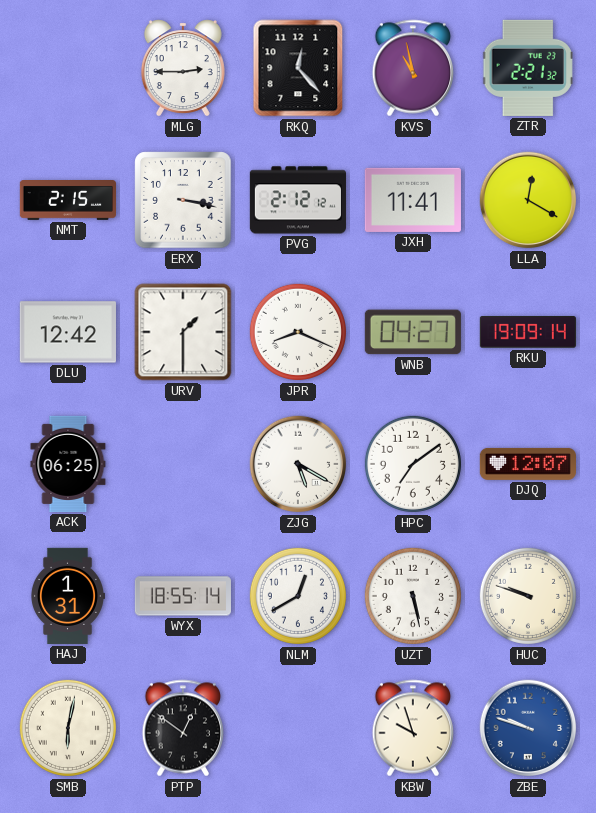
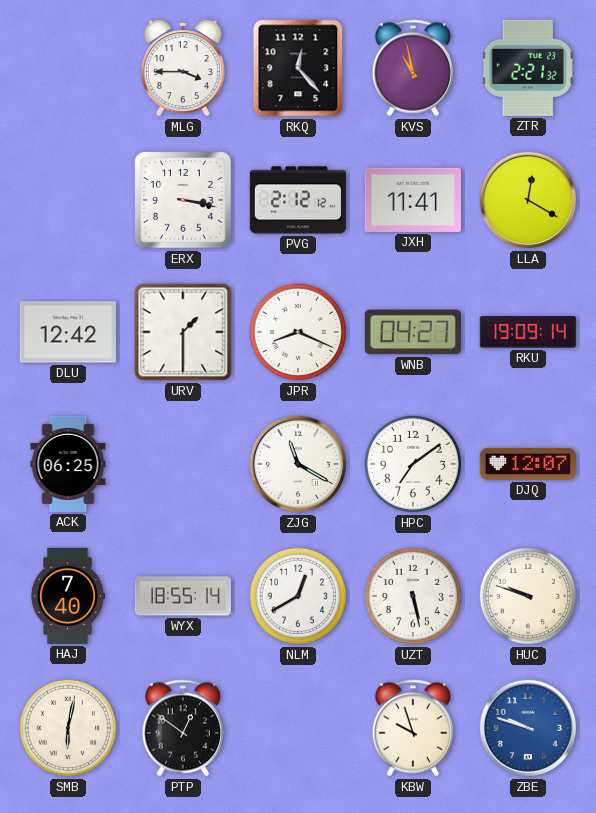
MLG: 2:45 -> 3:45
NMT: 2:15 -> none
ZJG: 5:20 -> 11:20
HAJ: 1:31 -> 7:40
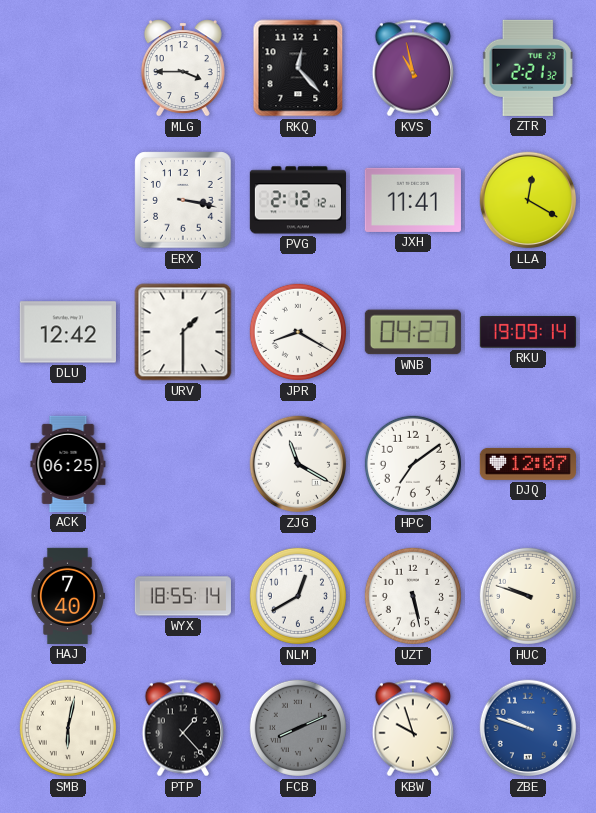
JPR: 8:19 -> 8:20
PTP: 12:51 -> 1:23
FCB: none -> 8:11
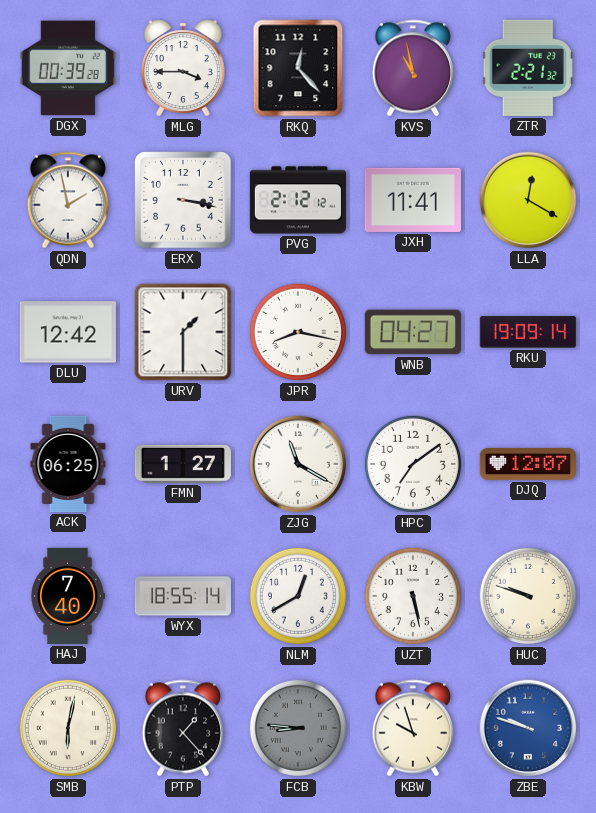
DGX: none -> 00:39
QDN: none -> 1:58
JPR: 8:20 -> 8:17
FMN: none -> 1:27
FCB: 8:11 -> 8:46
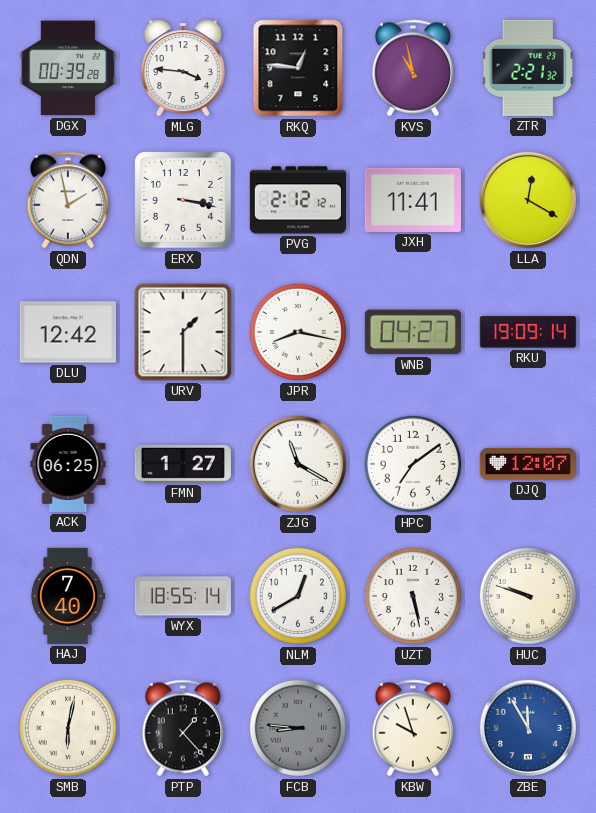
MLG: 3:45 -> 3:46
RKQ: 12:23 -> 12:46
ZBE: 9:48 -> 11:55
